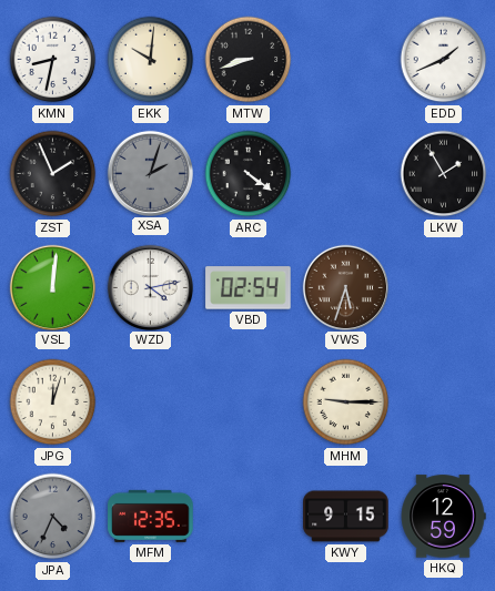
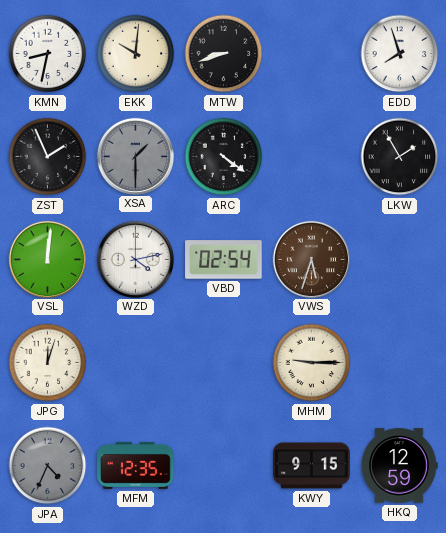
EDD: 1:41 -> 7:57
XSA: 2:03 -> 1:30
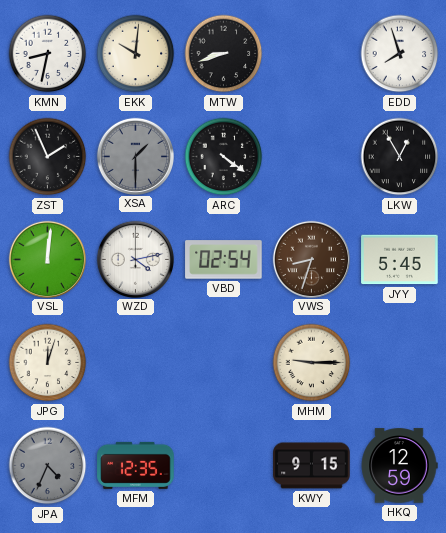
LKW: 1:55 -> 12:55
VWS: 5:33 -> 8:33
JYY: none -> 5:45
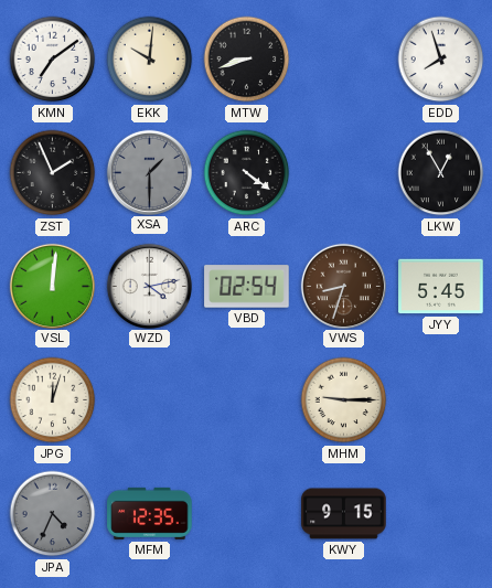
KMN: 8:32 -> 7:09
HKQ: 12:59 -> none
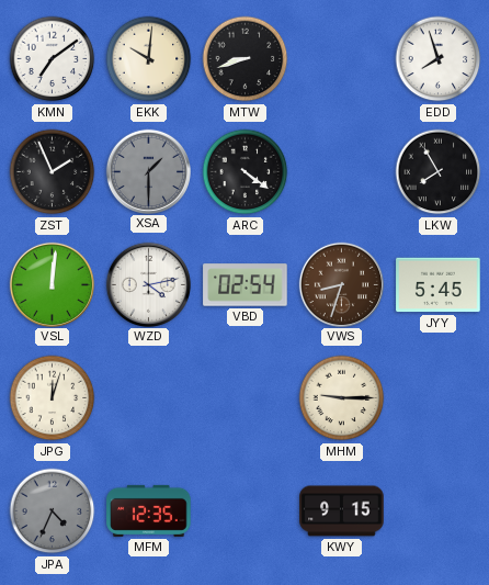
LKW: 12:55 -> 7:55
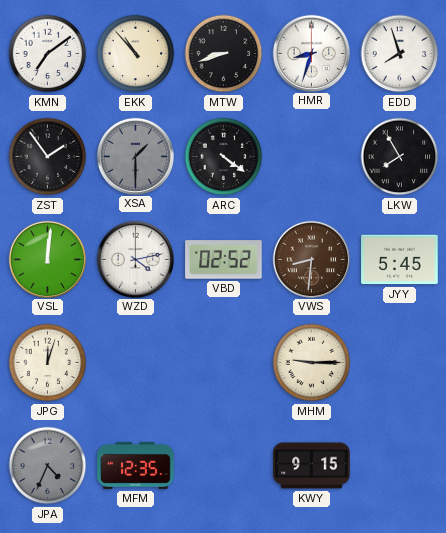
EKK: 10:01 -> 10:53
HMR: none -> 8:33
ZST: 1:56 -> 1:54
VBD: 02:54 -> 02:52
VWS: 8:33 -> 8:31
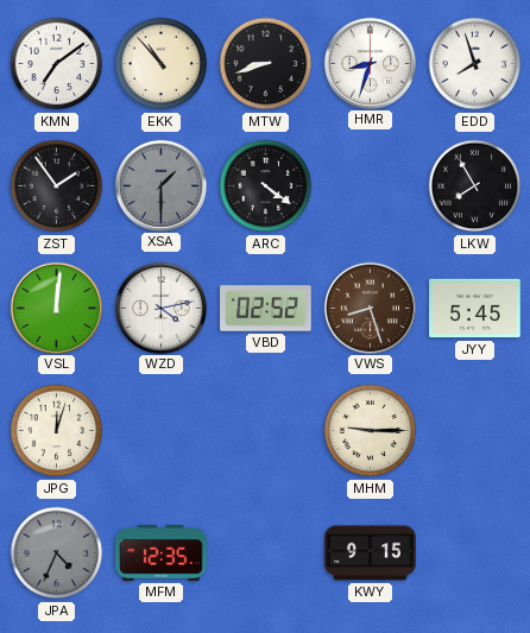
VWS: 8:31 -> 8:27
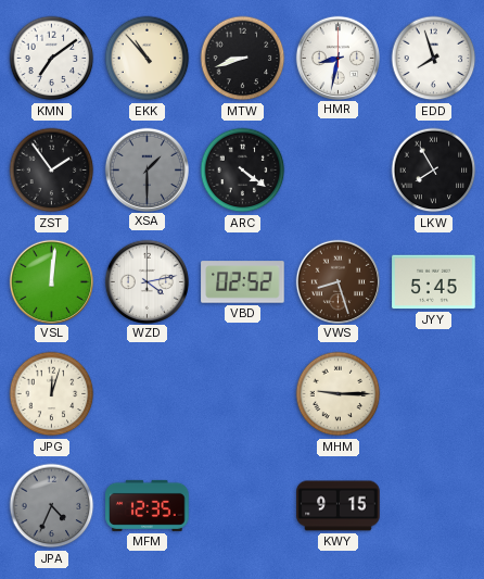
HMR: 8:33 -> 8:32
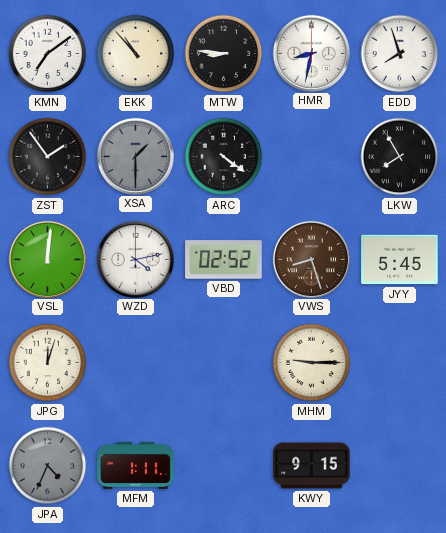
MTW: 8:42 -> 8:46
MFM: 12:35 -> 1:11
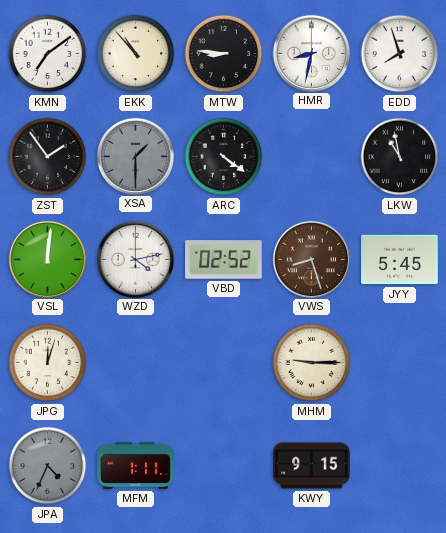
LKW: 7:55 -> 10:58
